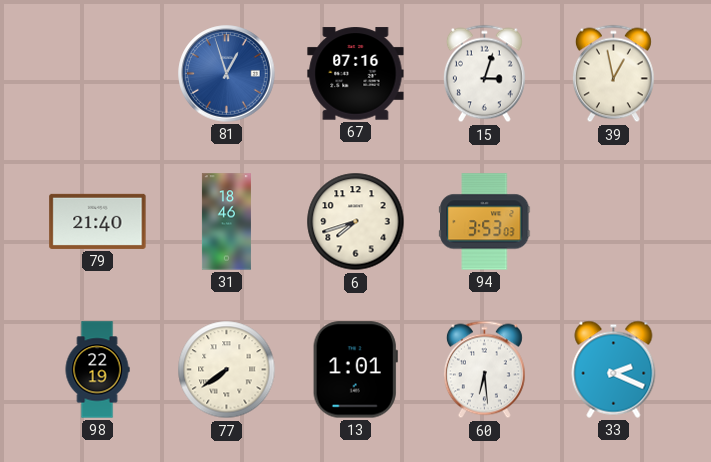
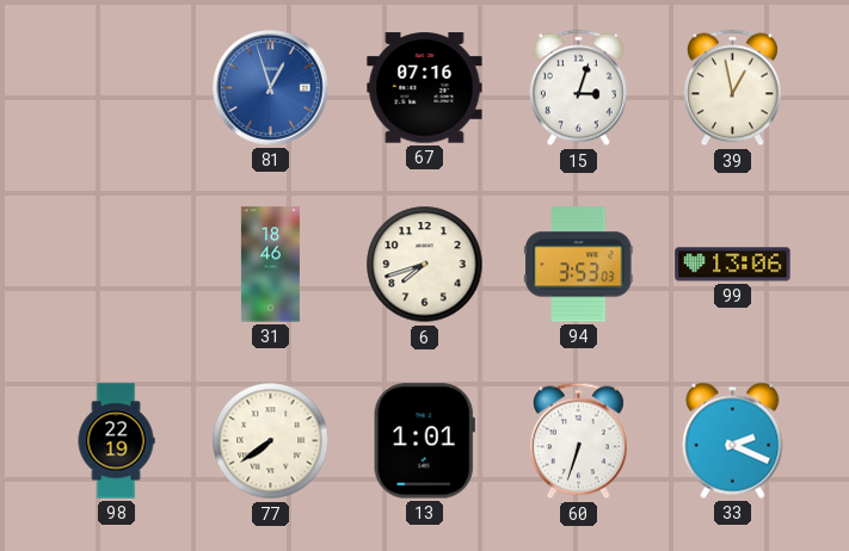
79: 21:40 -> none
99: none -> 13:06
60: 6:29 -> 6:33
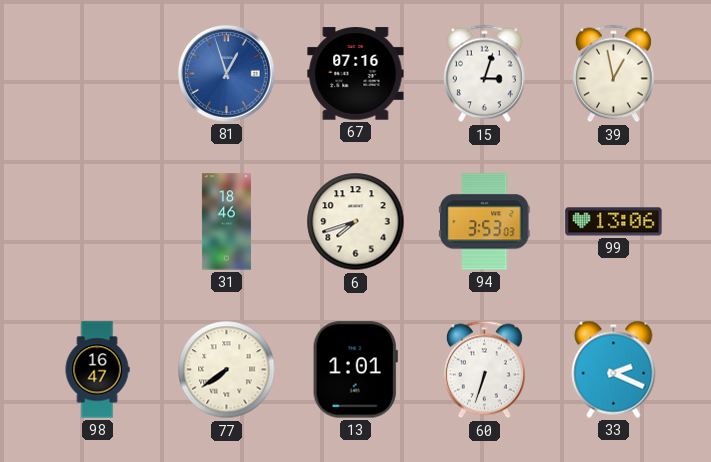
98: 22:19 -> 16:47
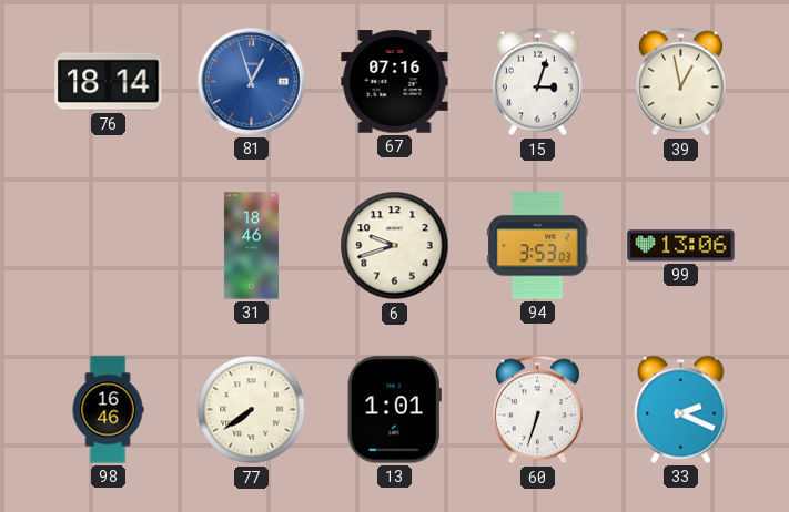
76: none -> 18:14
6: 7:42 -> 9:42
98: 16:47 -> 16:46
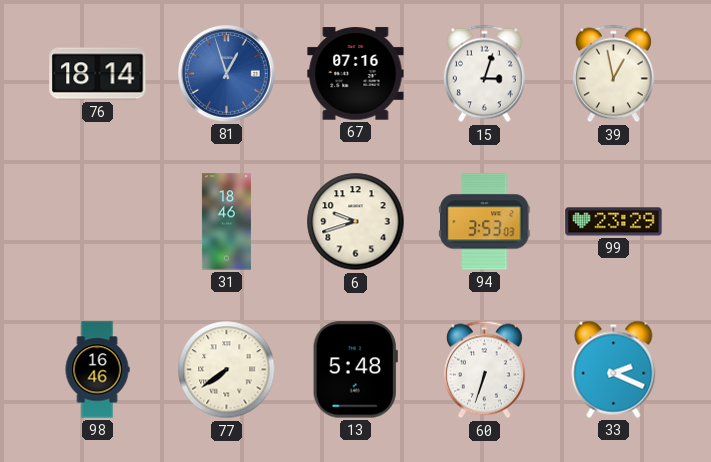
99: 13:06 -> 23:29
13: 1:01 -> 5:48
